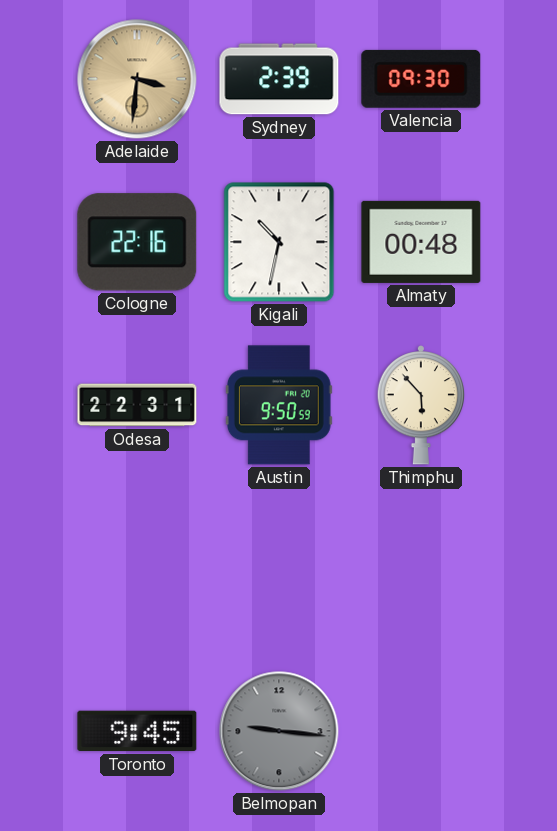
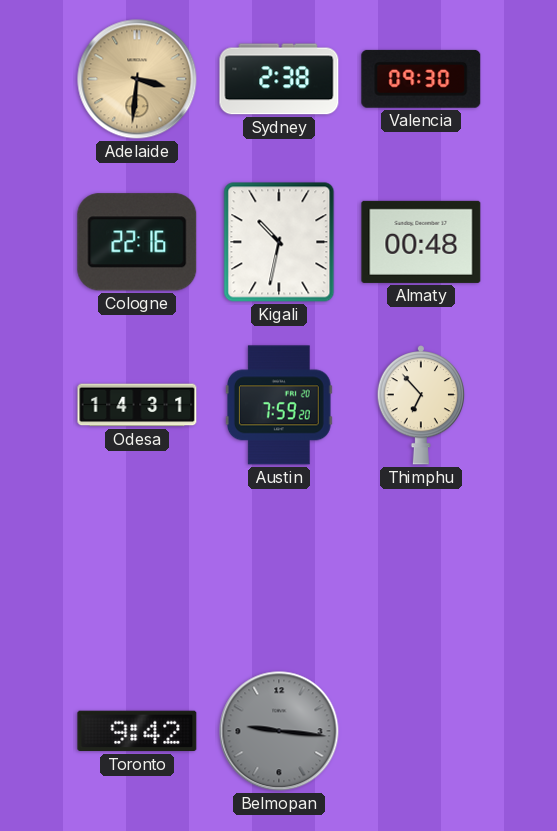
Sydney: 2:39 -> 2:38
Odesa: 22:31 -> 14:31
Austin: 9:50 -> 7:59
Thimphu: 5:53 -> 6:53
Toronto: 9:45 -> 9:42
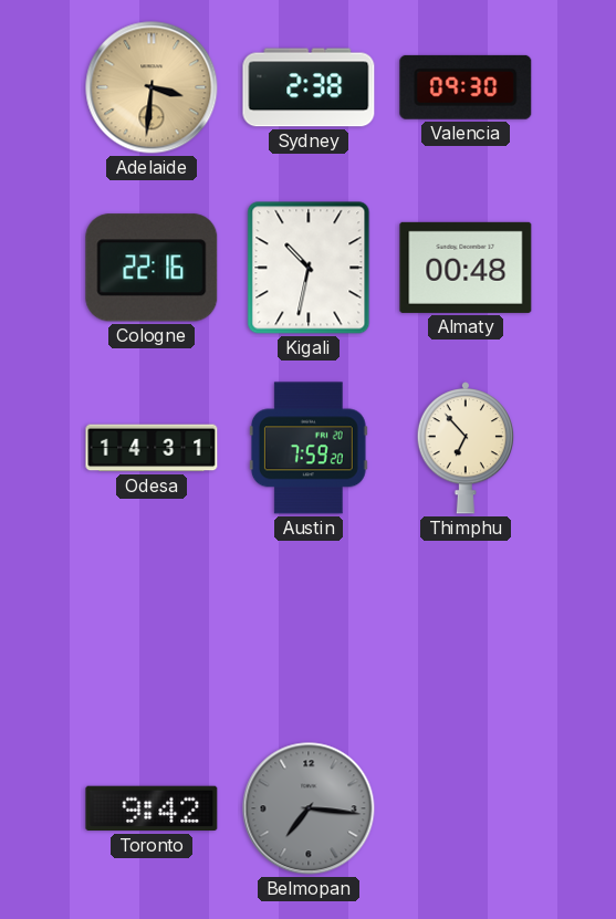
Belmopan: 9:16 -> 7:16
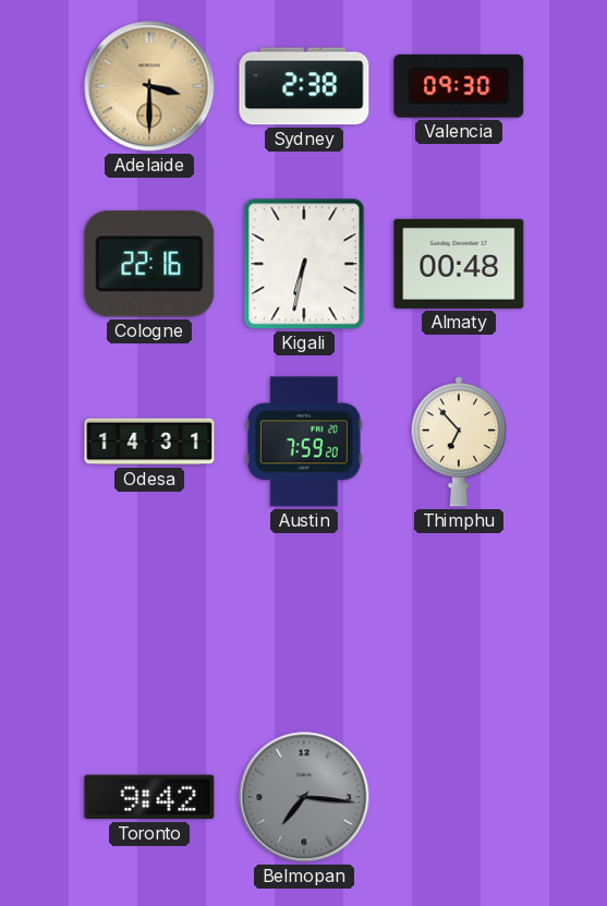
Adelaide: 3:31 -> 3:30
Kigali: 10:32 -> 6:32
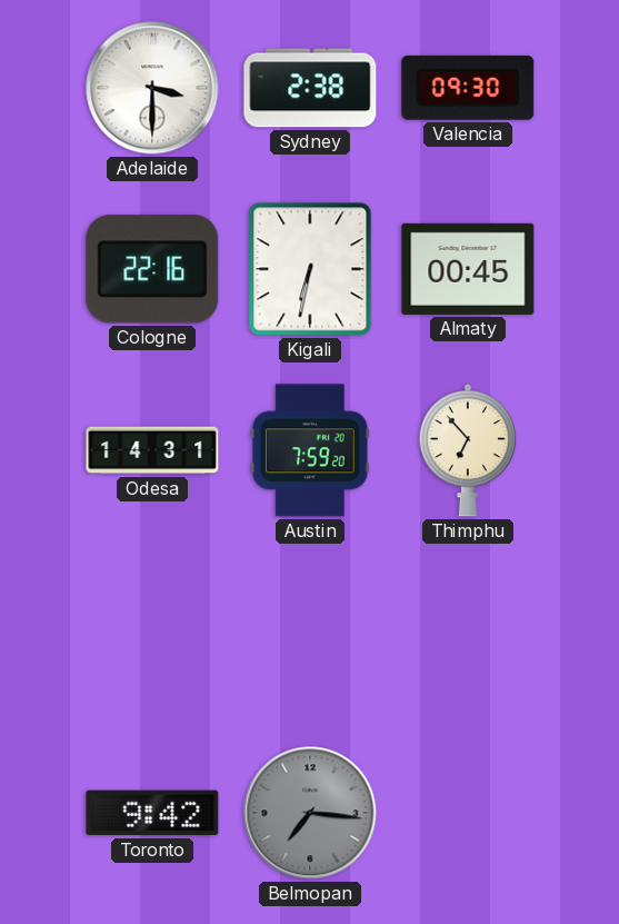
Adelaide dial: champagne -> white
Almaty: 00:48 -> 00:45
